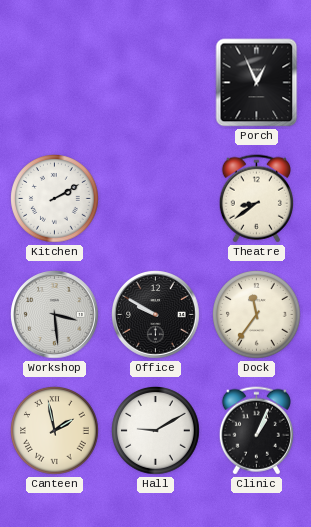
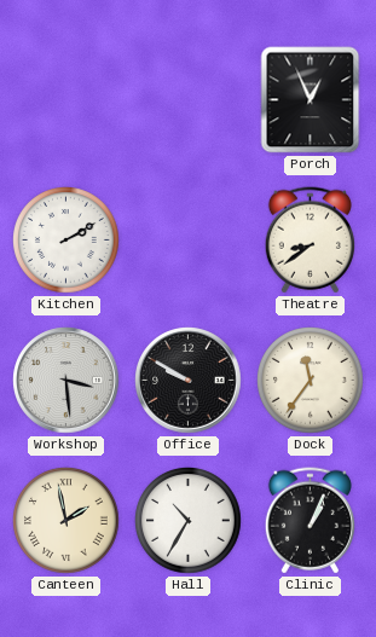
Hall: 9:10 -> 10:35
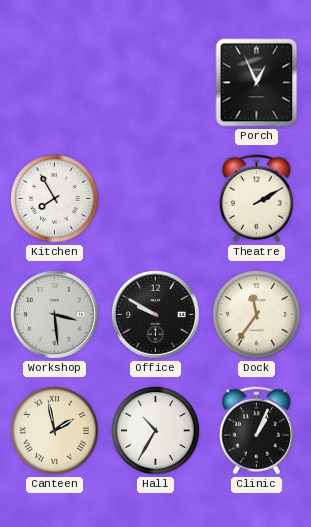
Kitchen: 2:10 -> 7:55
Theatre: 8:39 -> 2:10
